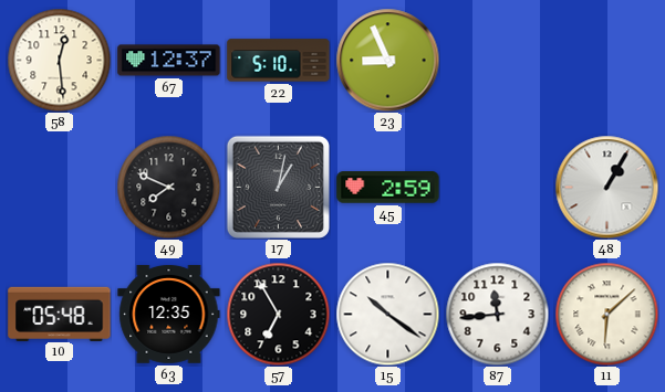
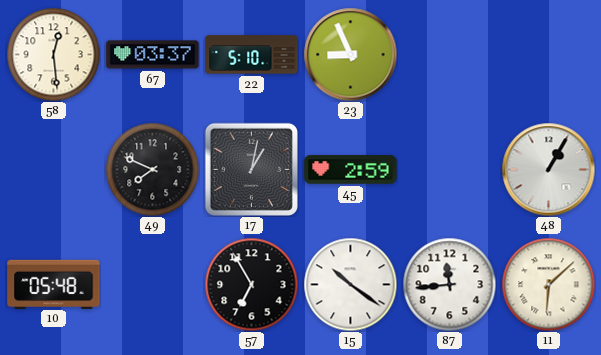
67: 12:37 -> 03:37
63: 12:35 -> none
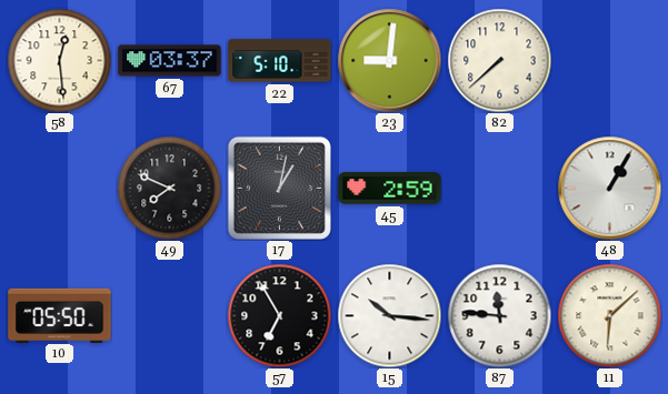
23: 8:56 -> 9:01
82: none -> 7:38
10: 05:48 -> 05:50
15: 10:21 -> 10:16
87: 11:44 -> 11:46
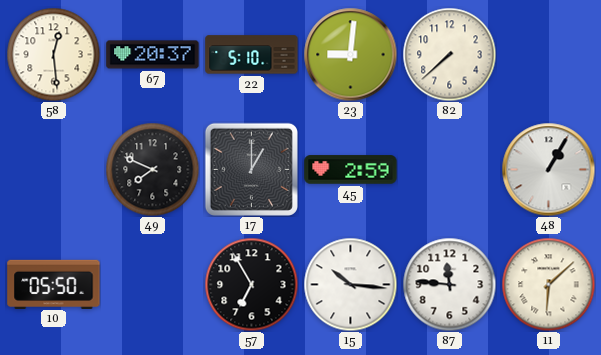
67: 03:37 -> 20:37
17: 1:02 -> 1:00
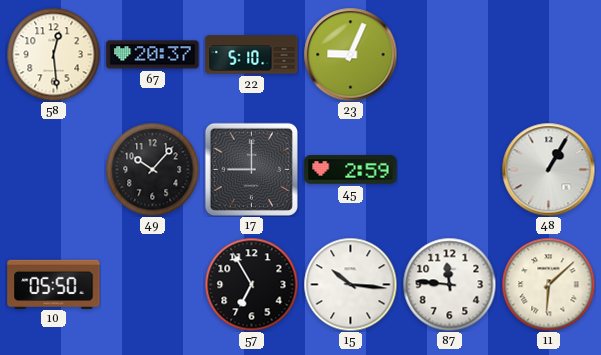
23: 9:01 -> 9:04
82: 7:38 -> none
49: 7:49 -> 10:07
17: 1:00 -> 9:00
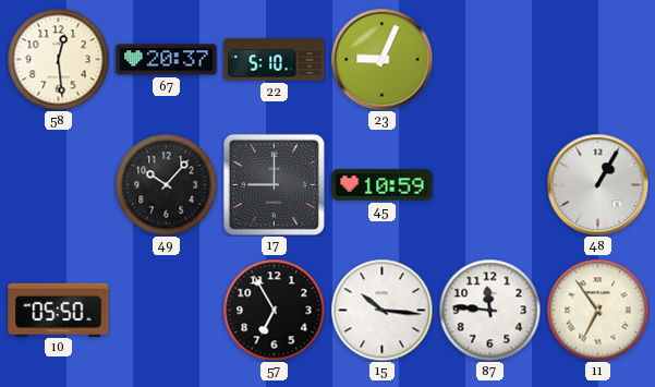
45: 2:59 -> 10:59
11: 6:08 -> 6:54
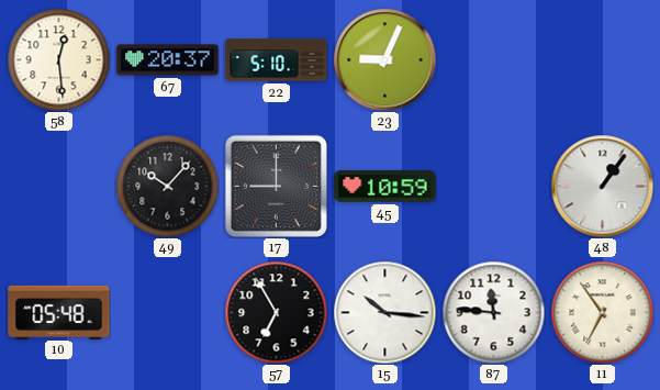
48: 1:05 -> 1:06
10: 05:50 -> 05:48
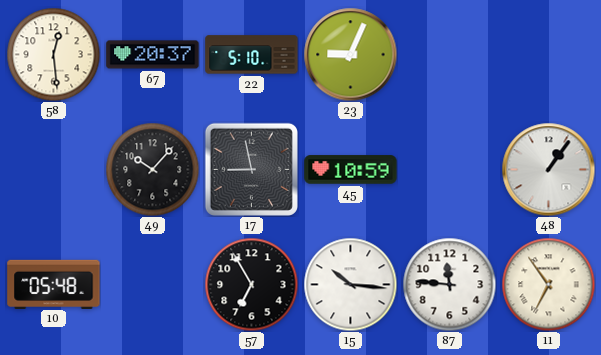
17: 9:00 -> 8:58
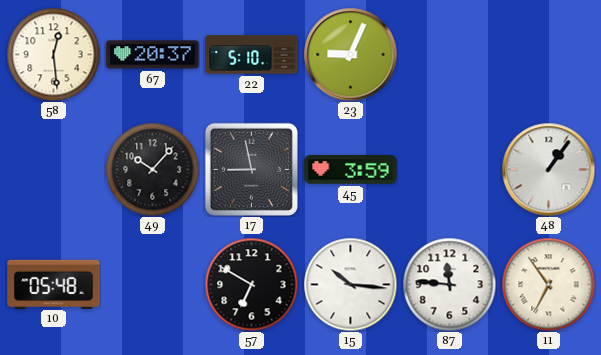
45: 10:59 -> 3:59
57: 6:55 -> 6:50
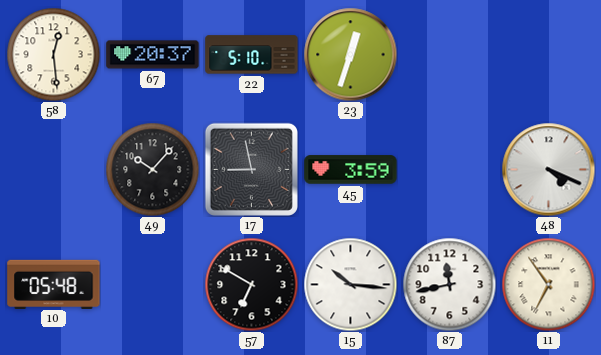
23: 9:04 -> 12:33
48: 1:06 -> 4:19
87: 11:46 -> 11:43
